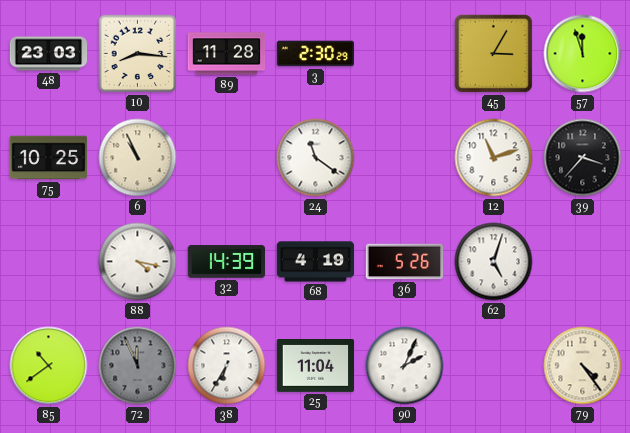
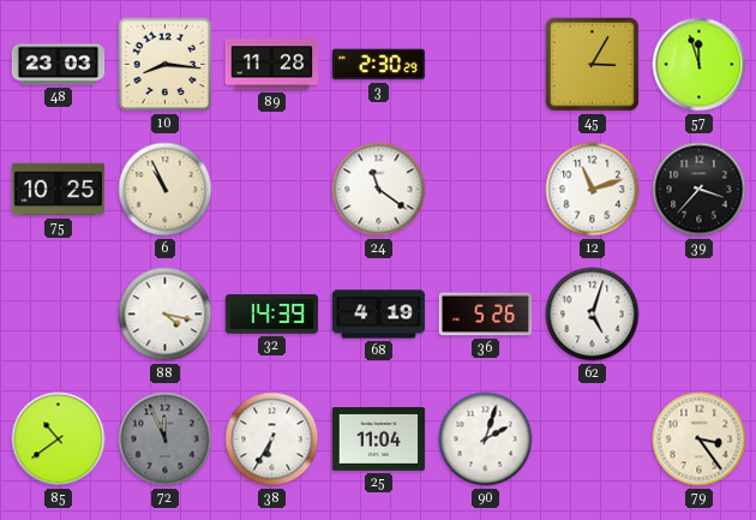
90: 2:04 -> 2:03
79: 4:24 -> 3:24
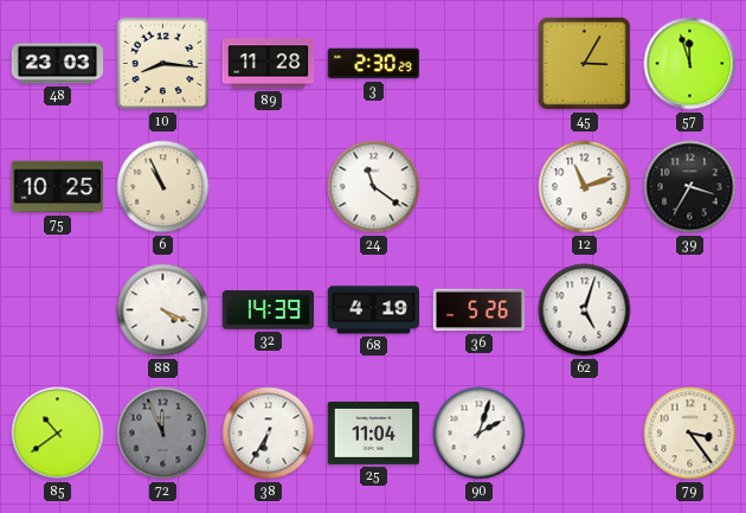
39: 3:37 -> 3:35
88: 4:17 -> 4:19
